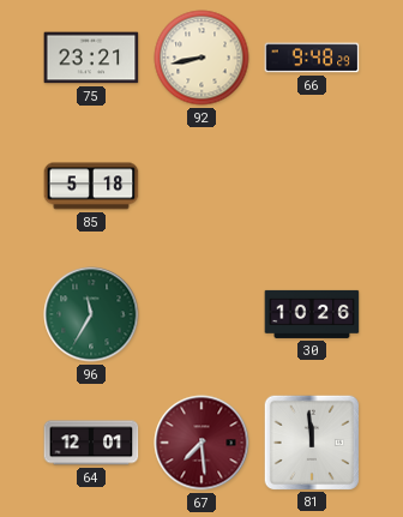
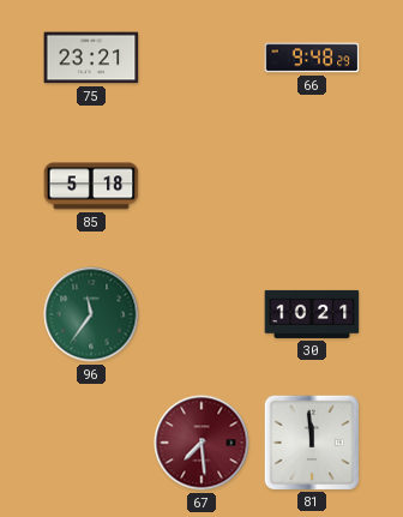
92: 8:43 -> none
96: 11:35 -> 11:36
30: 10:26 -> 10:21
64: 12:01 -> none
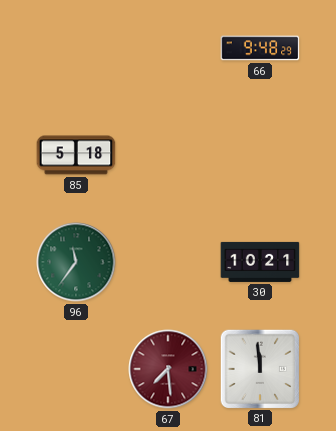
75: 23:21 -> none
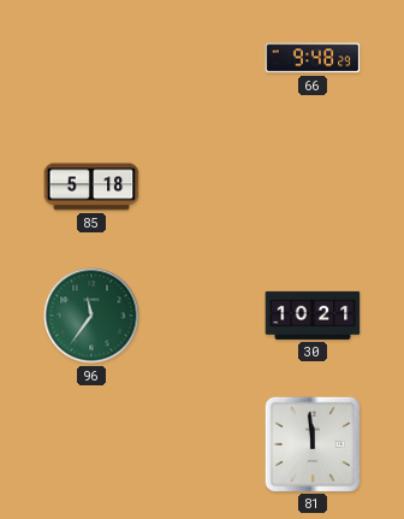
67: 7:29 -> none
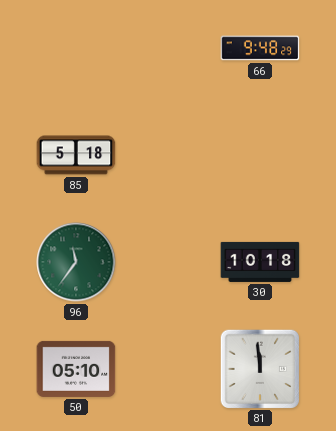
30: 10:21 -> 10:18
50: none -> 05:10
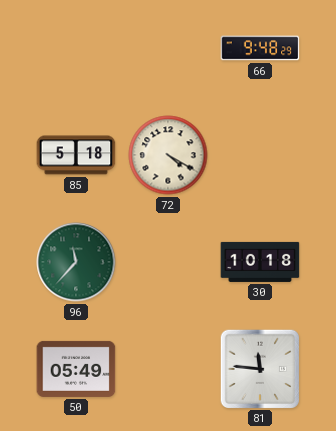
72: none -> 4:20
96: 11:36 -> 11:37
50: 05:10 -> 05:49
81: 11:59 -> 11:46
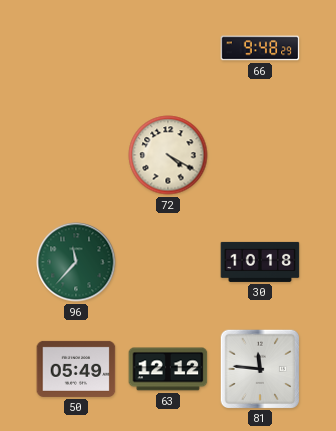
85: 5:18 -> none
63: none -> 12:12
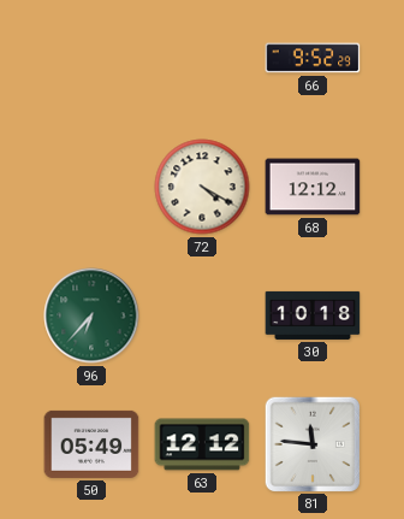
66: 9:48 -> 9:52
68: none -> 12:12
96: 11:37 -> 6:37
